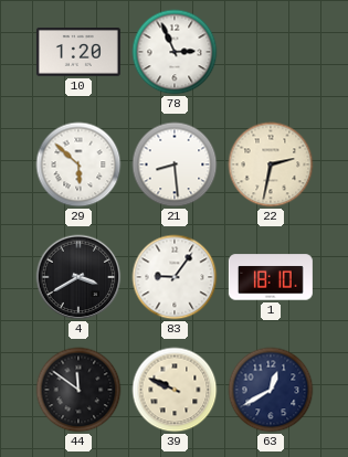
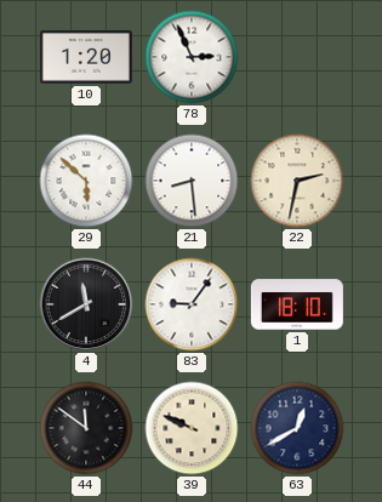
4: 3:40 -> 11:40
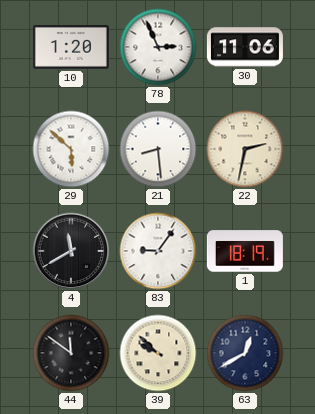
30: none -> 11:06
1: 18:10 -> 18:19
39: 9:49 -> 9:52
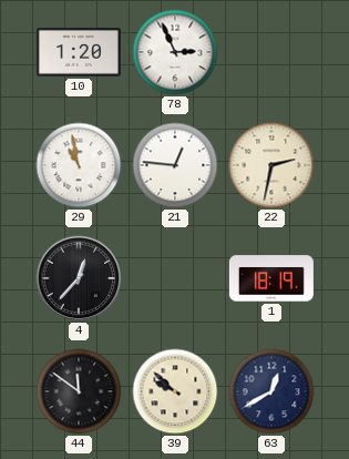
30: 11:06 -> none
29: 5:52 -> 10:58
21: 8:29 -> 12:46
4: 11:40 -> 12:37
83: 9:06 -> none
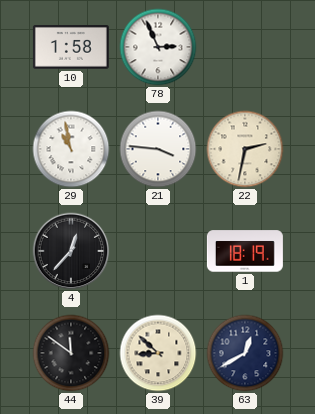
10: 1:20 -> 1:58
21: 12:46 -> 3:46
39: 9:52 -> 8:52
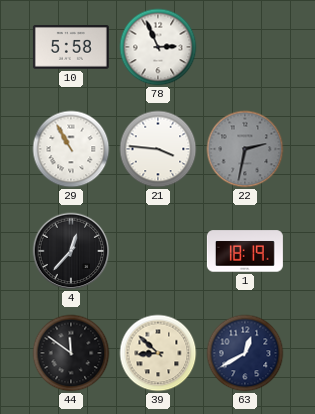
10: 1:58 -> 5:58
29: 10:58 -> 10:55
22 dial: cream -> grey
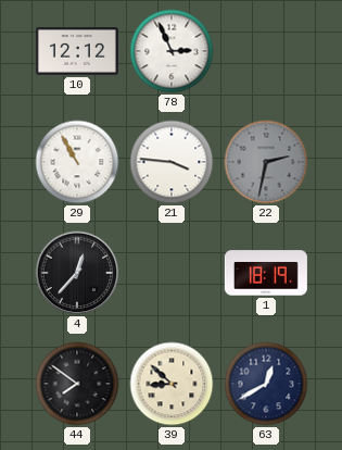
10: 5:58 -> 12:12
44: 11:51 -> 7:51
